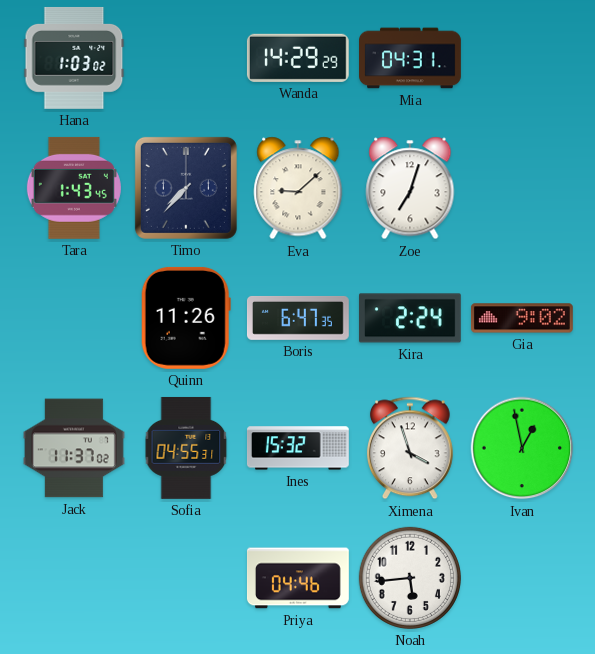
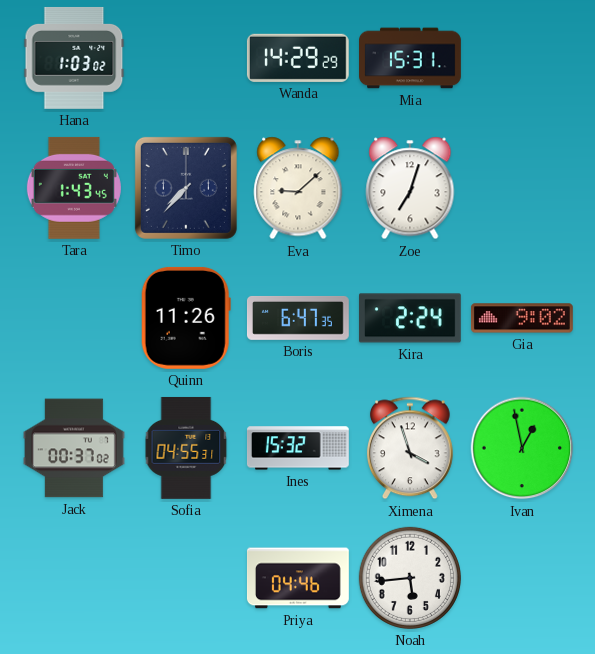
Mia: 04:31 -> 15:31
Jack: 11:37 -> 00:37
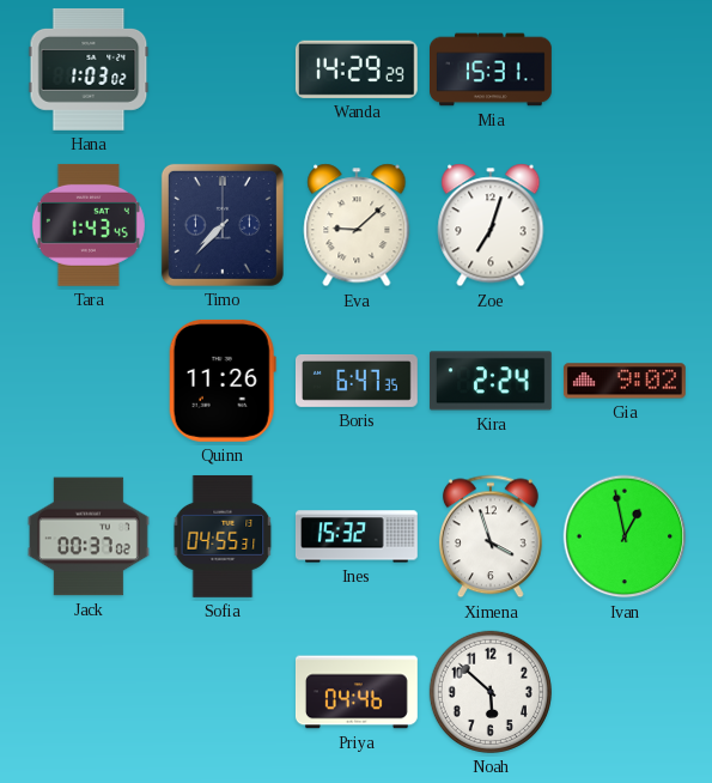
Noah: 5:44 -> 5:52
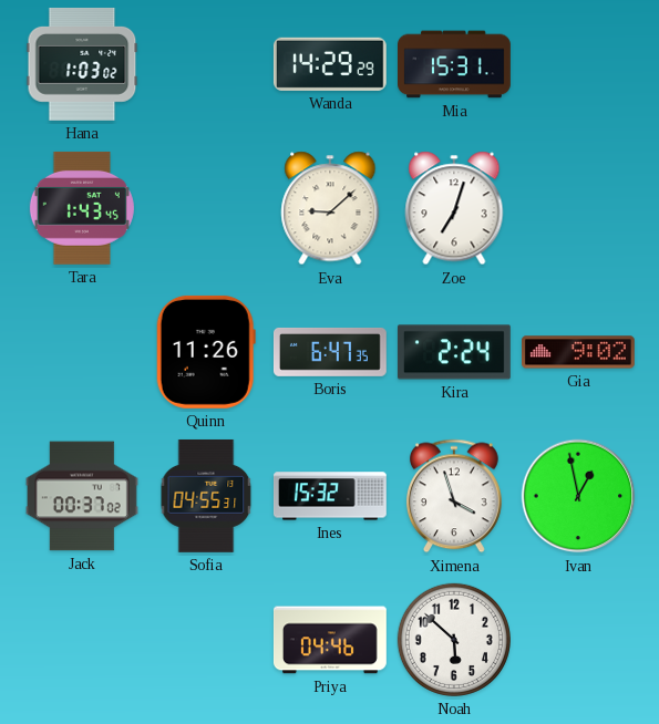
Timo: 7:37 -> none
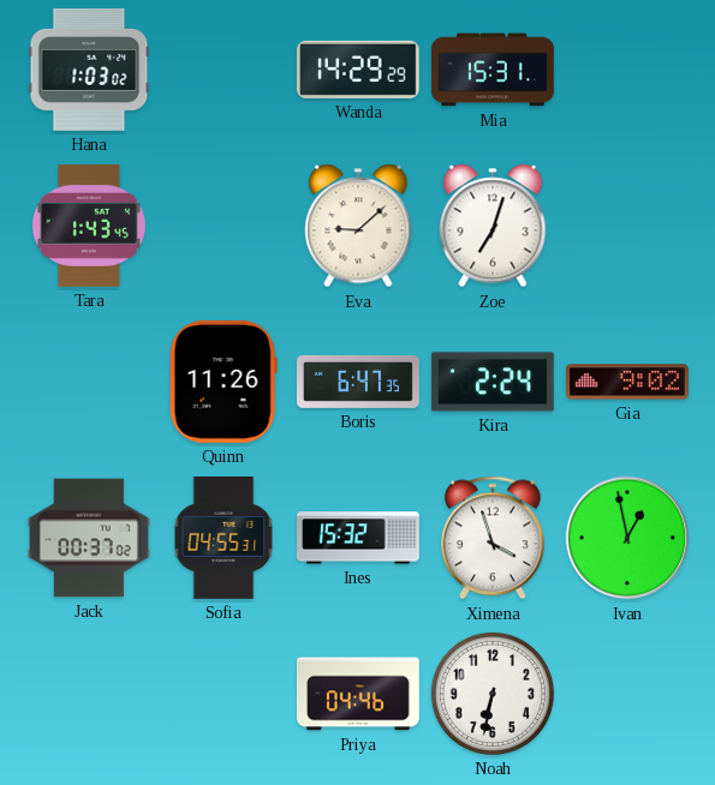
Noah: 5:52 -> 6:32
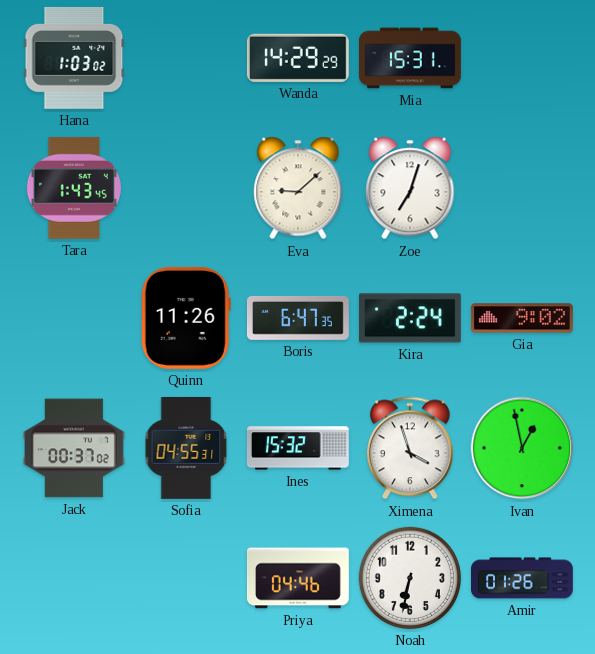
Amir: none -> 01:26
